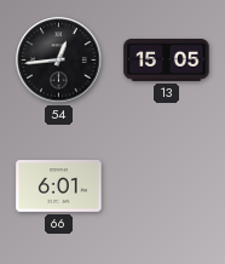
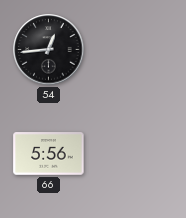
13: 15:05 -> none
66: 6:01 -> 5:56
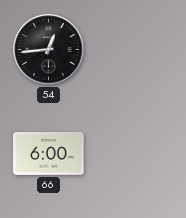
66: 5:56 -> 6:00
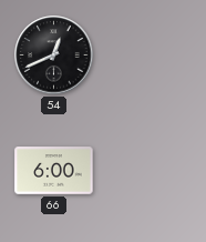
54: 12:44 -> 12:41
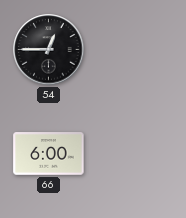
54: 12:41 -> 12:45
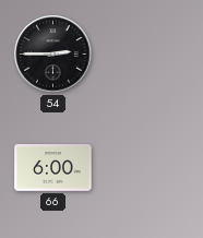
54: 12:45 -> 2:45
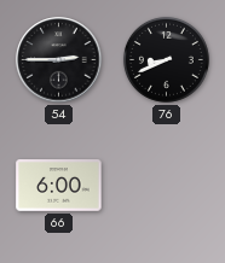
76: none -> 8:41
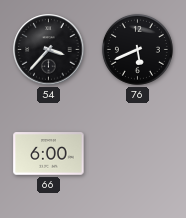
54: 2:45 -> 3:37
76: 8:41 -> 5:41
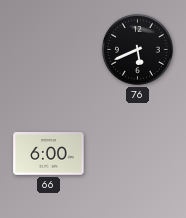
54: 3:37 -> none
